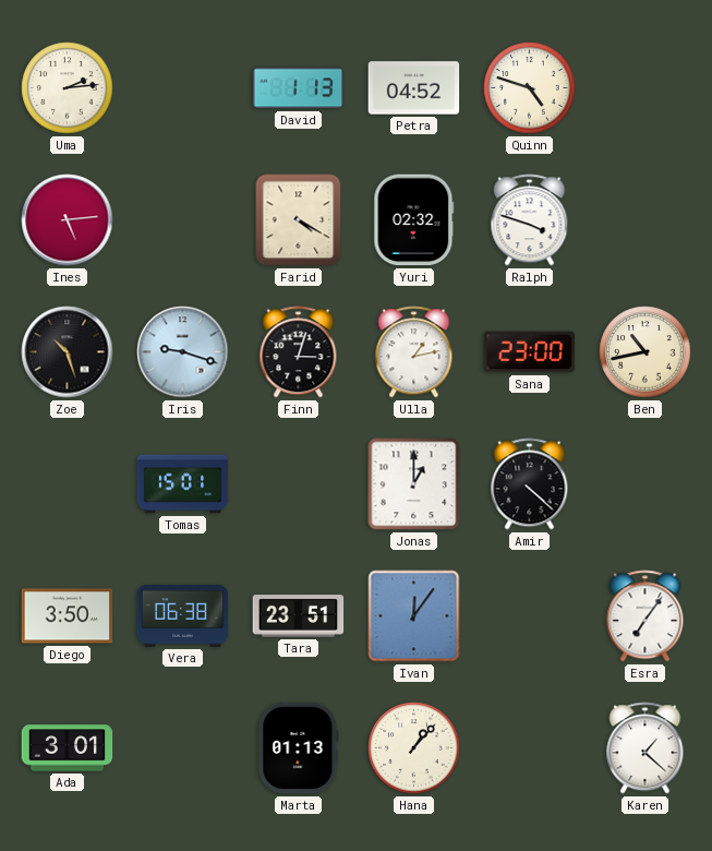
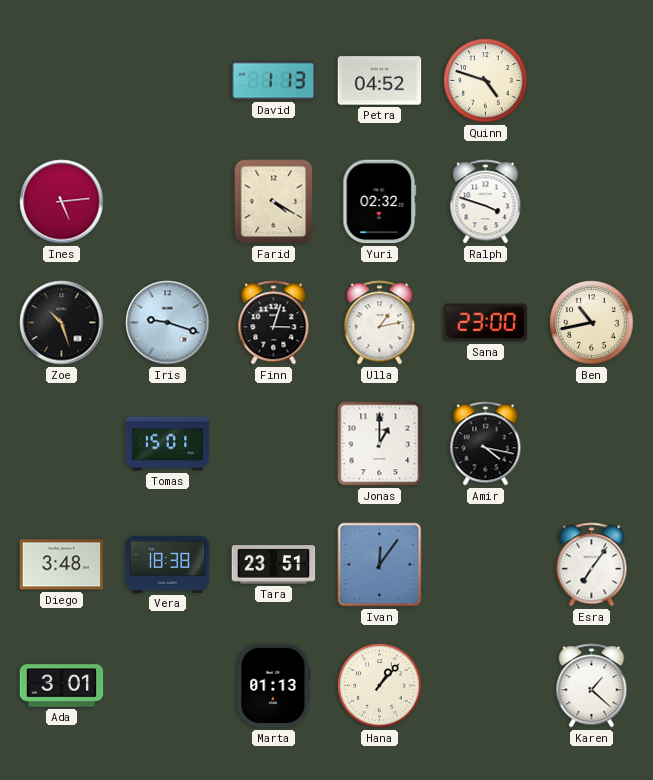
Uma: 2:14 -> none
Amir: 4:22 -> 4:17
Diego: 3:50 -> 3:48
Vera: 06:38 -> 18:38
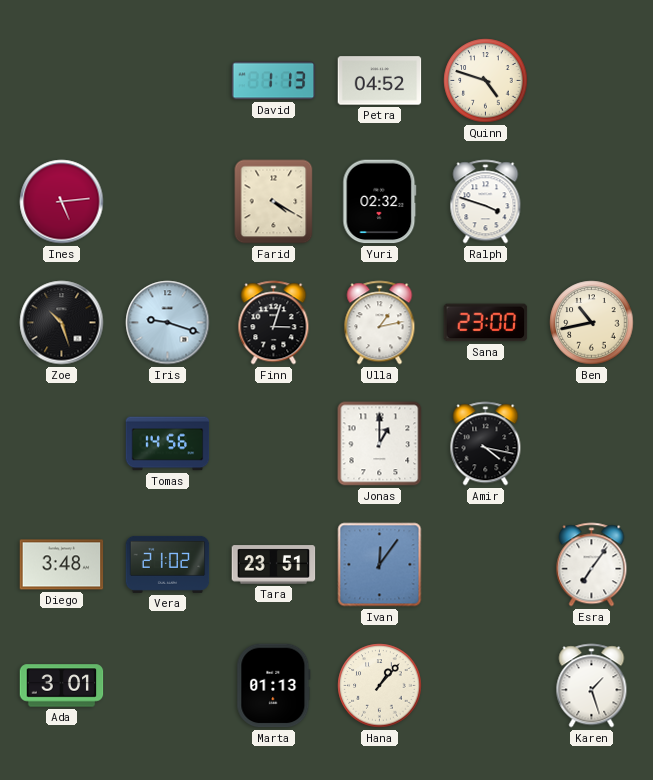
Tomas: 15:01 -> 14:56
Vera: 18:38 -> 21:02
Karen: 1:22 -> 1:27
